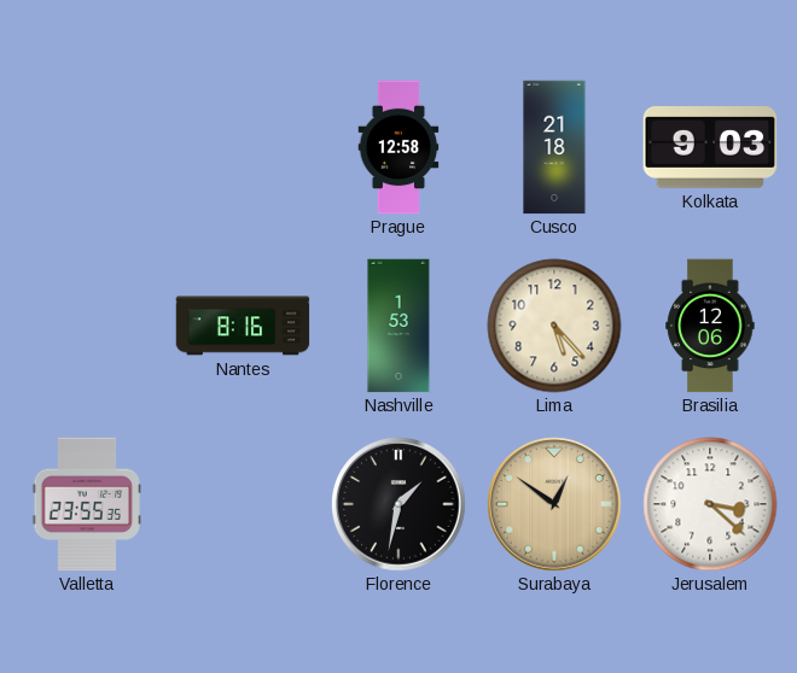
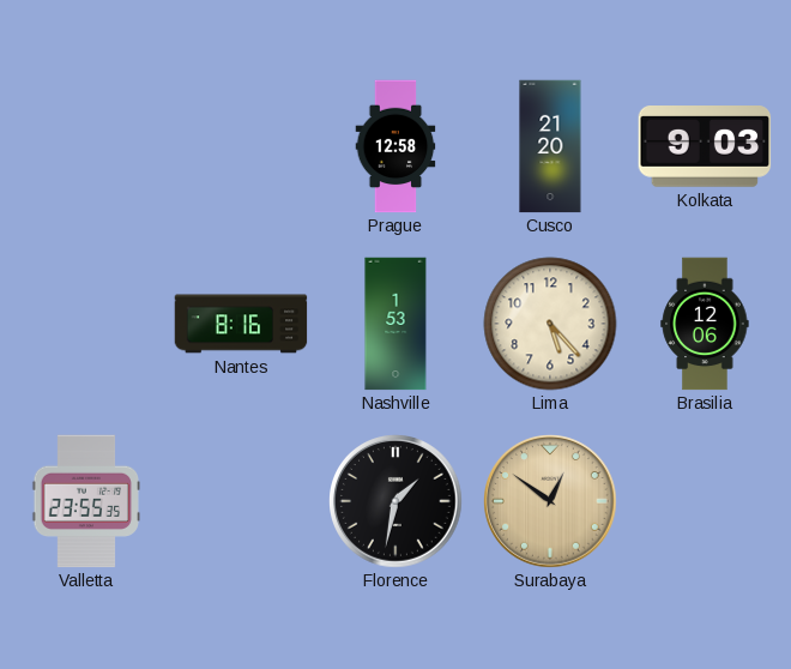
Cusco: 21:18 -> 21:20
Jerusalem: 3:22 -> none
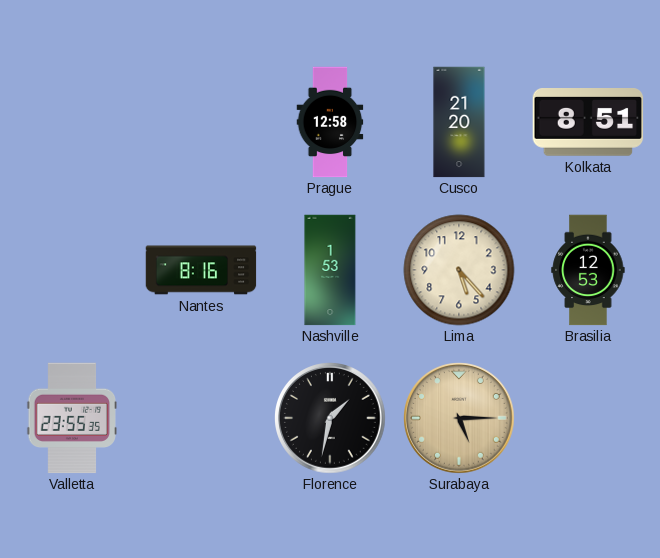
Kolkata: 9:03 -> 8:51
Brasilia: 12:06 -> 12:53
Surabaya: 12:51 -> 5:15
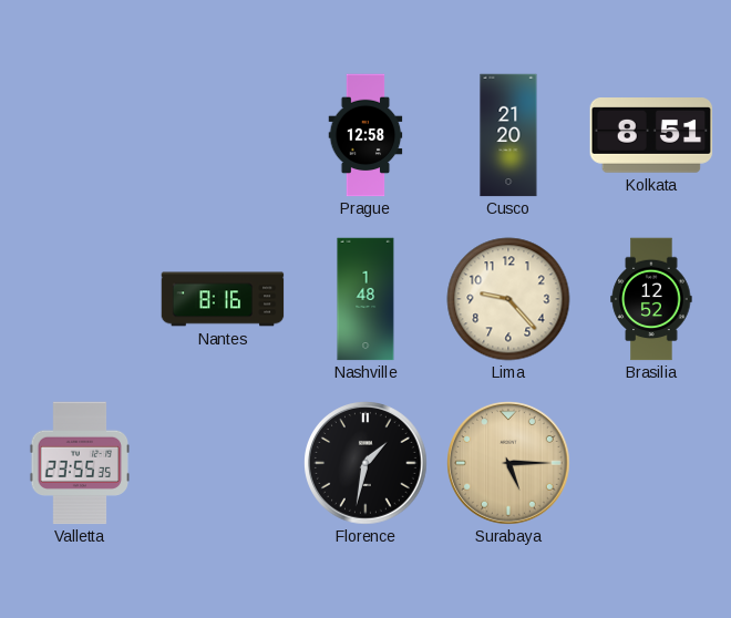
Nashville: 1:53 -> 1:48
Lima: 5:23 -> 9:23
Brasilia: 12:53 -> 12:52
